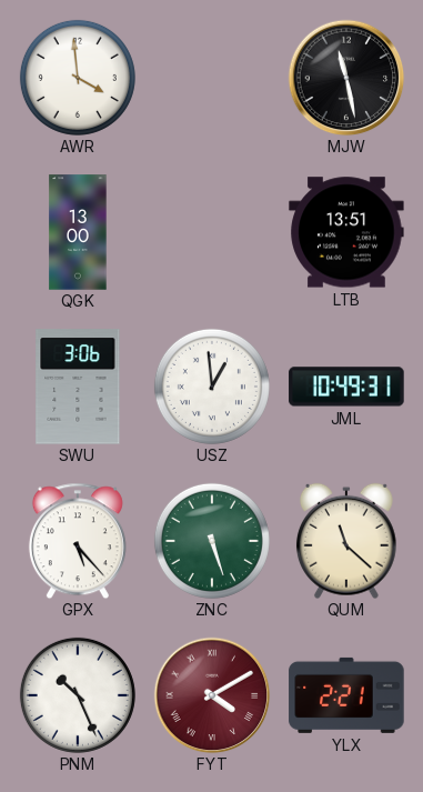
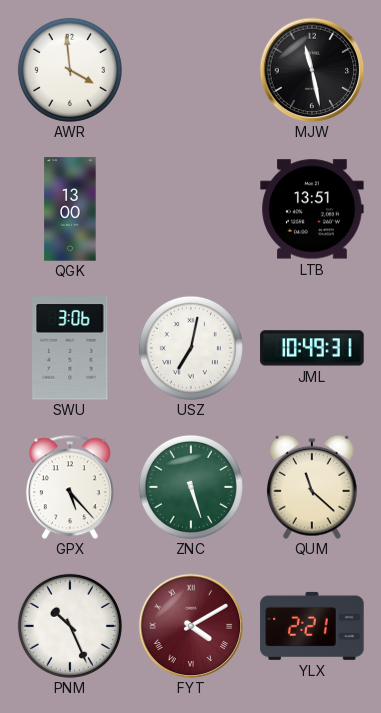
USZ: 12:59 -> 7:02
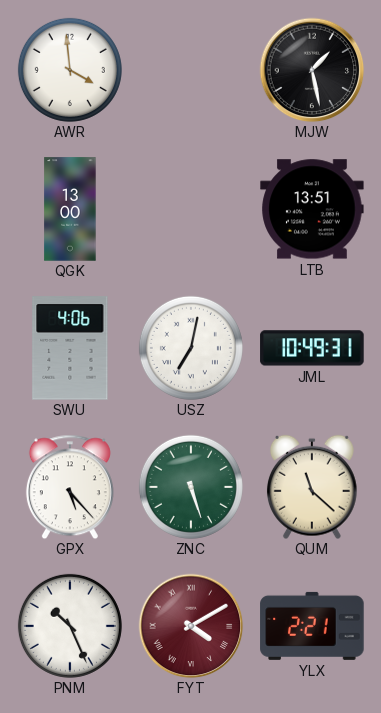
MJW: 11:28 -> 1:28
SWU: 3:06 -> 4:06
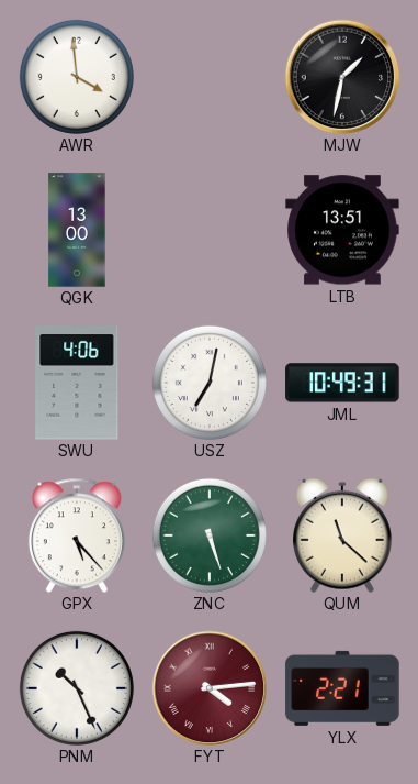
MJW: 1:28 -> 1:32
FYT: 4:10 -> 4:14
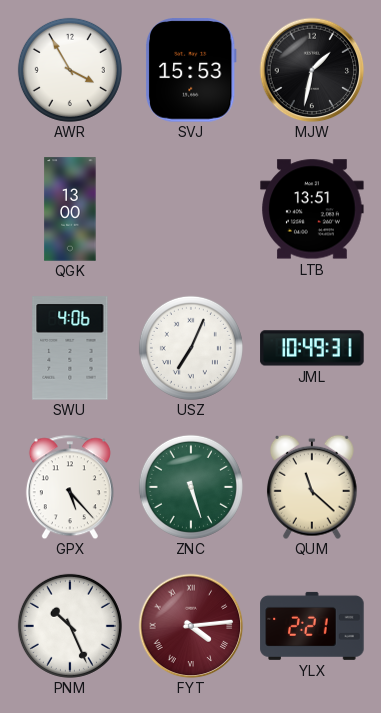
AWR: 3:59 -> 3:55
SVJ: none -> 15:53
USZ: 7:02 -> 7:04
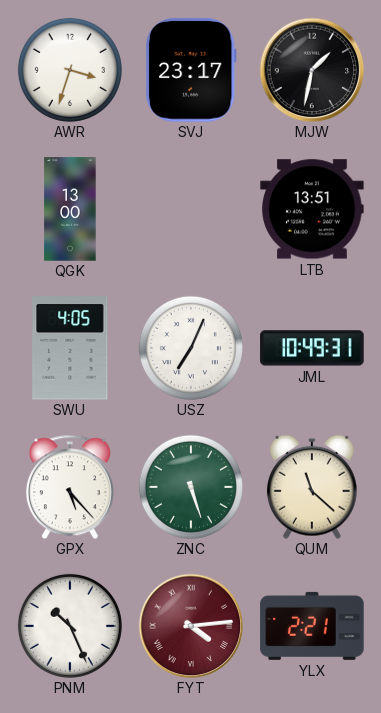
AWR: 3:55 -> 3:33
SVJ: 15:53 -> 23:17
SWU: 4:06 -> 4:05
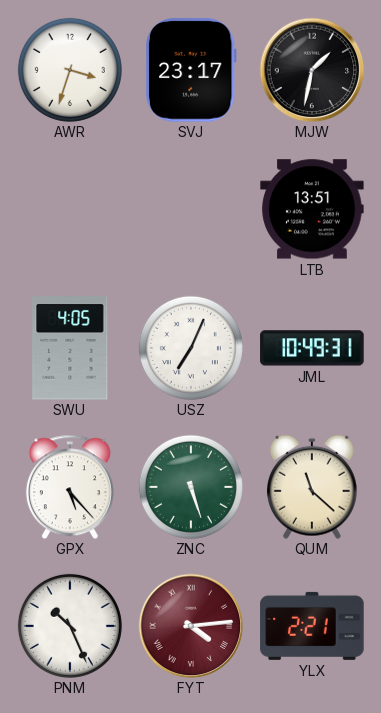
QGK: 13:00 -> none
